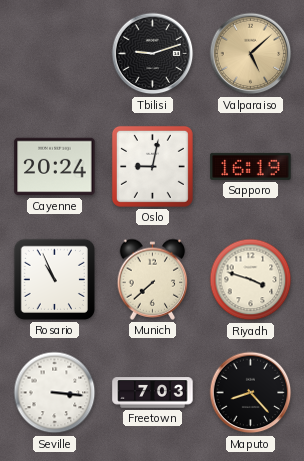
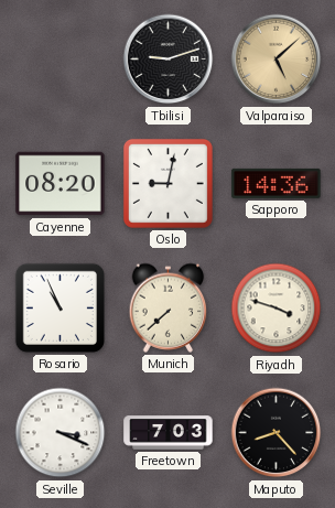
Cayenne: 20:24 -> 08:20
Sapporo: 16:19 -> 14:36
Seville: 3:16 -> 3:19
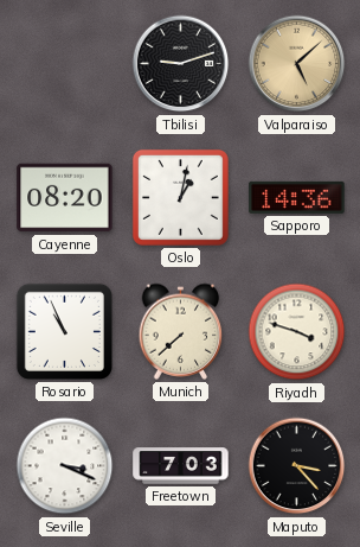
Oslo: 9:02 -> 1:02
Maputo: 8:23 -> 3:23
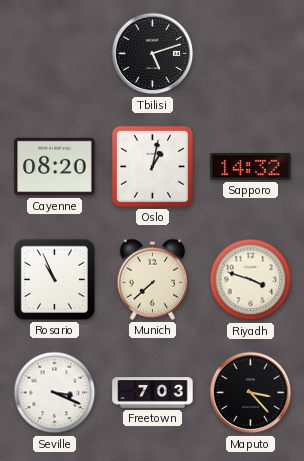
Tbilisi: 9:12 -> 5:12
Valparaiso: 5:08 -> none
Sapporo: 14:36 -> 14:32
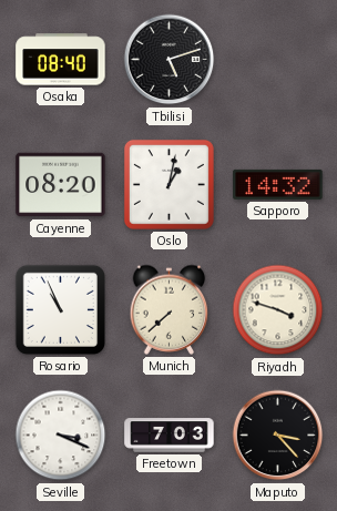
Osaka: none -> 08:40
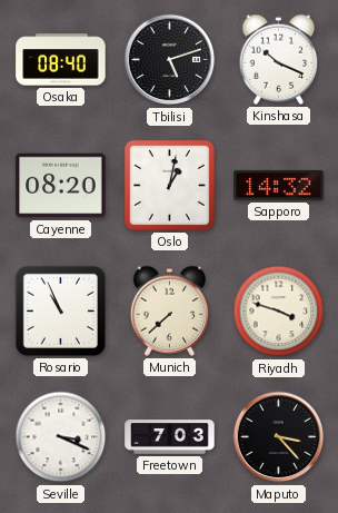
Kinshasa: none -> 10:19
